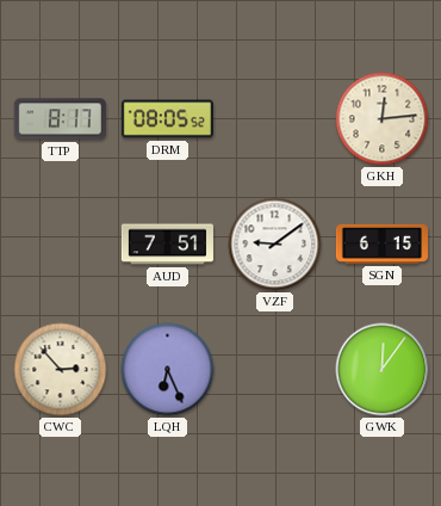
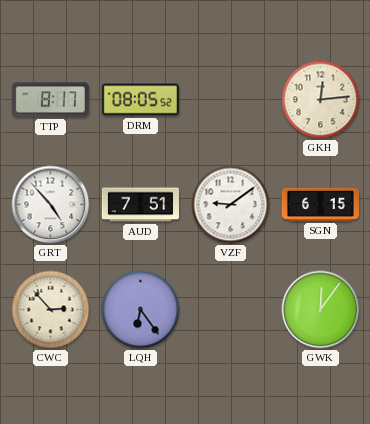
GRT: none -> 4:53
LQH: 6:26 -> 6:24
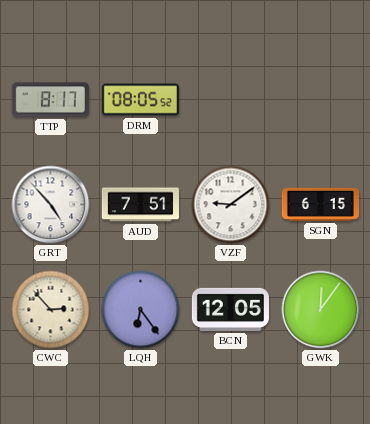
GKH: 12:14 -> none
BCN: none -> 12:05
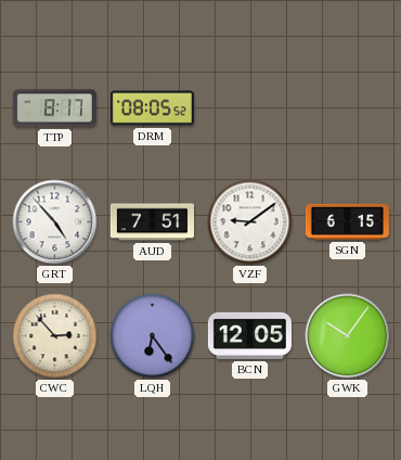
GWK: 12:06 -> 10:06
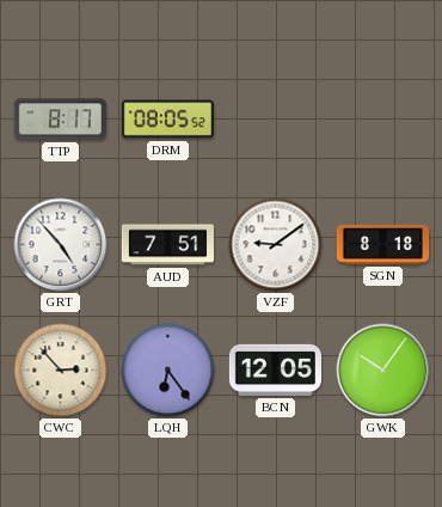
SGN: 6:15 -> 8:18
